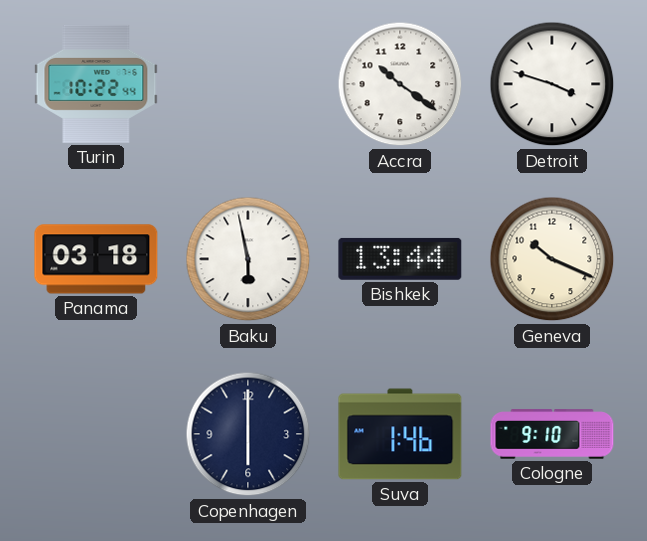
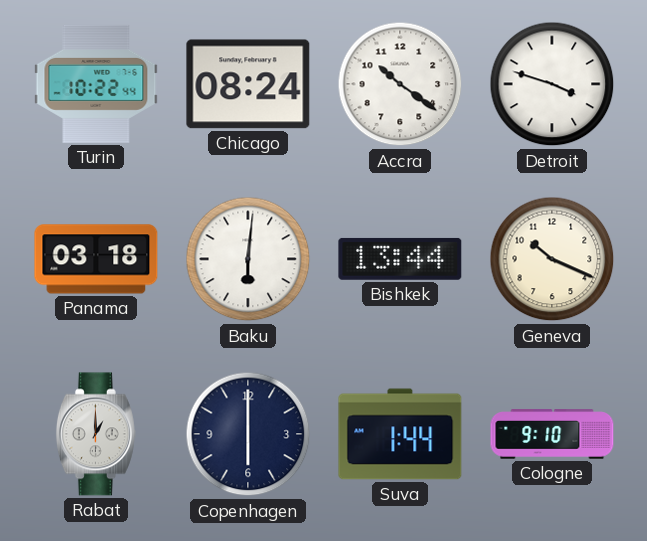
Chicago: none -> 08:24
Baku: 5:58 -> 6:01
Rabat: none -> 1:00
Suva: 1:46 -> 1:44
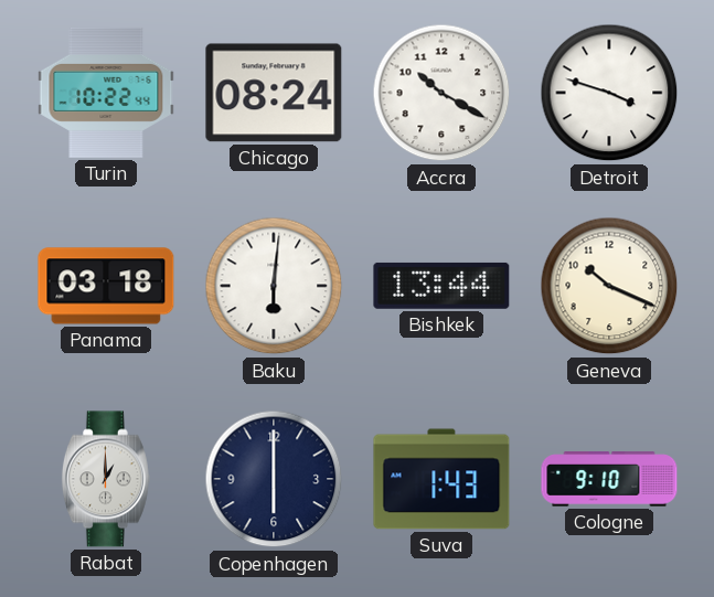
Accra: 10:21 -> 10:20
Suva: 1:44 -> 1:43
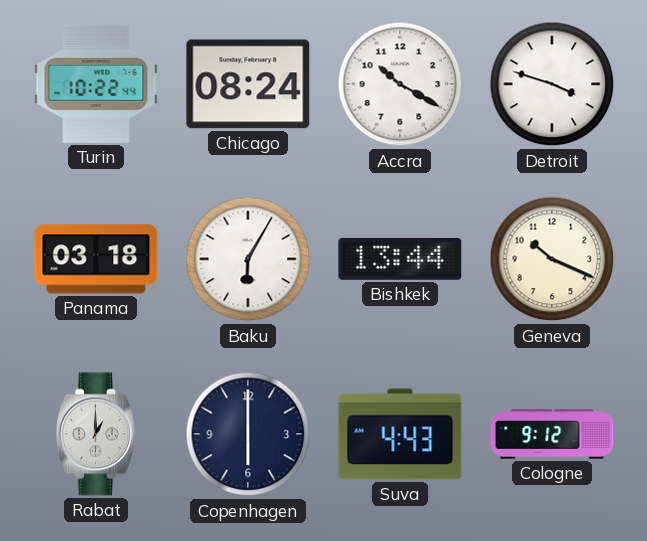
Baku: 6:01 -> 6:05
Suva: 1:43 -> 4:43
Cologne: 9:10 -> 9:12
